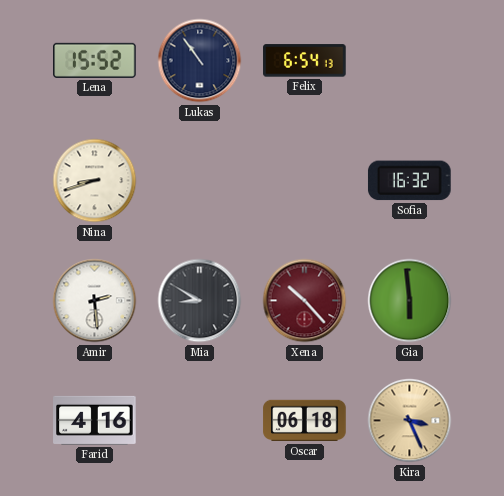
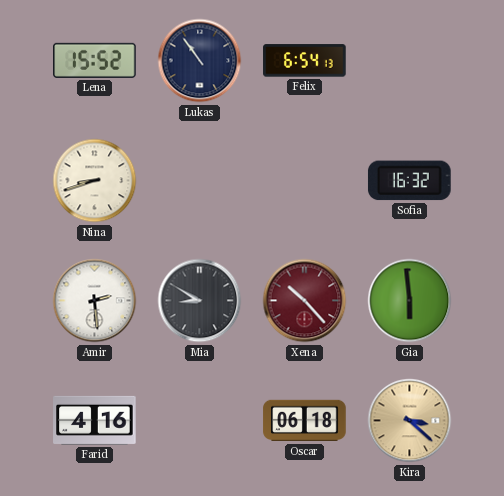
Kira: 3:26 -> 3:22
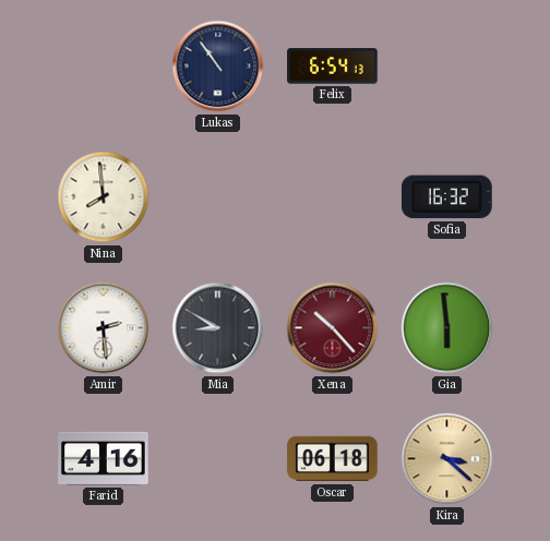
Lena: 15:52 -> none
Nina: 8:42 -> 7:59
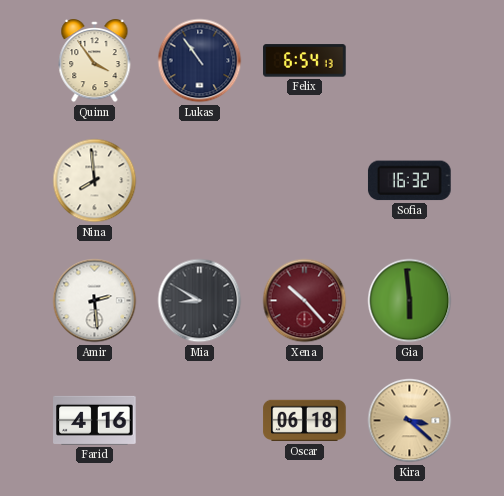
Quinn: none -> 3:54
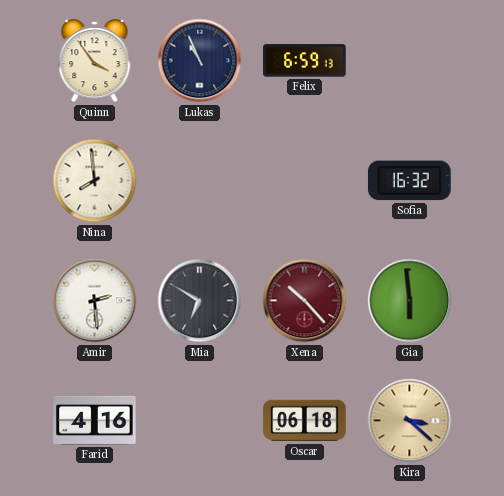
Lukas: 10:54 -> 10:56
Felix: 6:54 -> 6:59
Mia: 8:50 -> 6:50
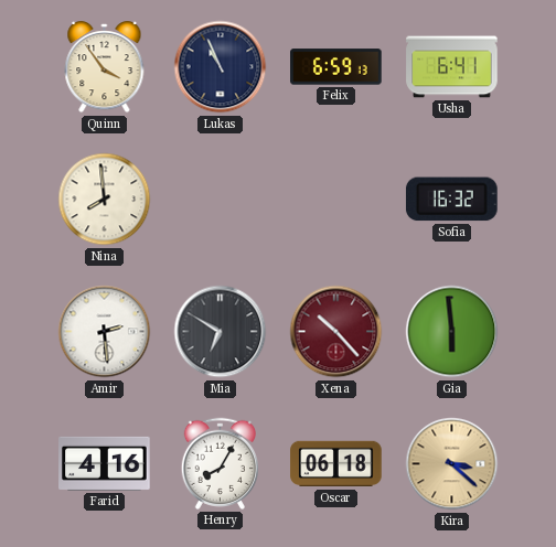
Usha: none -> 6:41
Henry: none -> 8:05
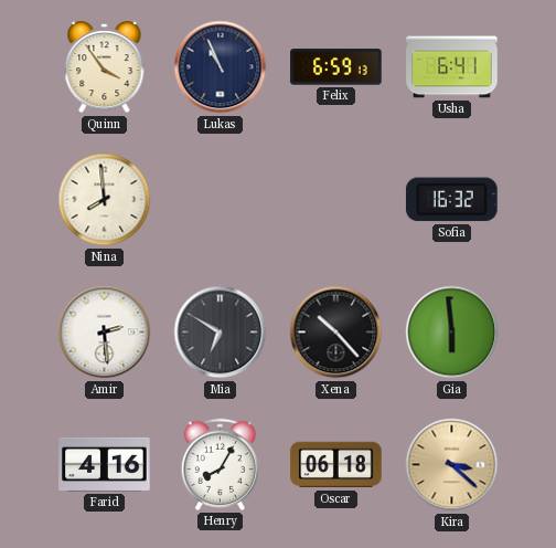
Xena dial: burgundy -> black
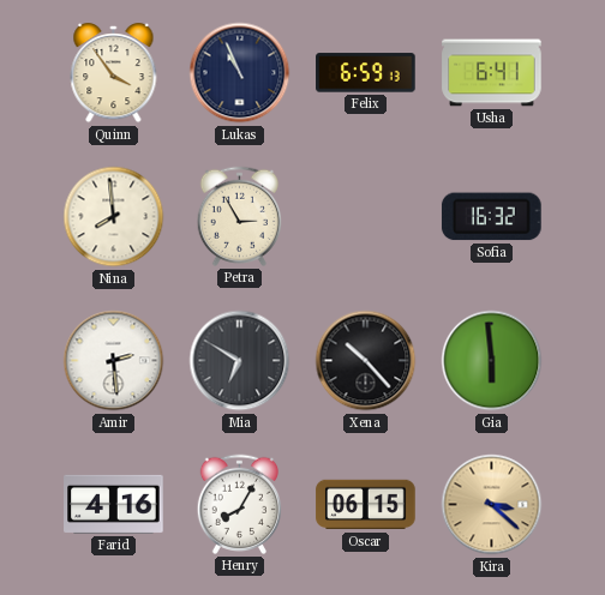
Petra: none -> 2:55
Oscar: 06:18 -> 06:15
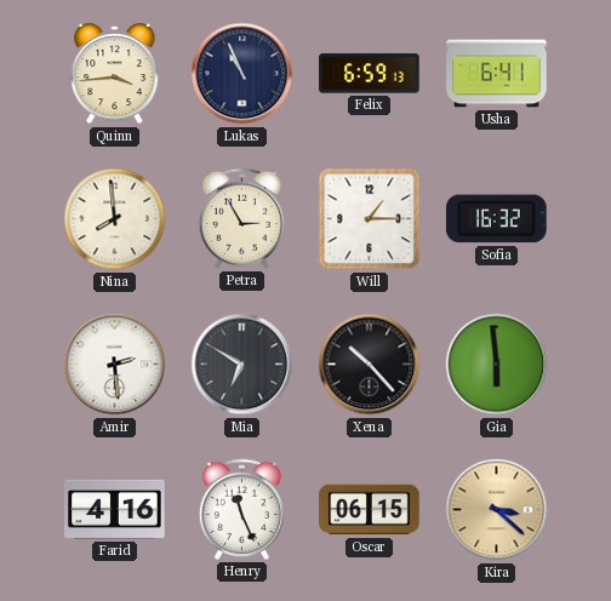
Quinn: 3:54 -> 3:44
Will: none -> 1:15
Henry: 8:05 -> 11:26
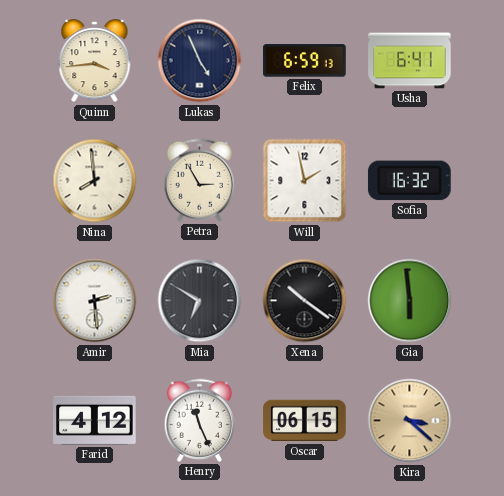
Lukas: 10:56 -> 4:56
Will: 1:15 -> 1:58
Xena: 10:23 -> 10:21
Farid: 4:16 -> 4:12
